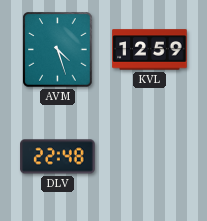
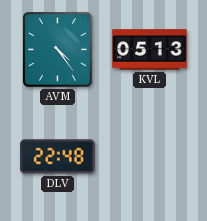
AVM: 4:27 -> 4:24
KVL: 12:59 -> 05:13
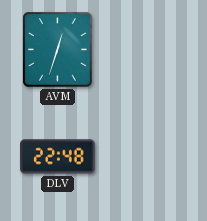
AVM: 4:24 -> 12:33
KVL: 05:13 -> none
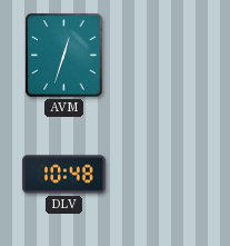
DLV: 22:48 -> 10:48
